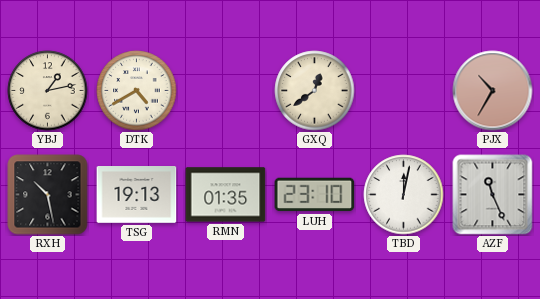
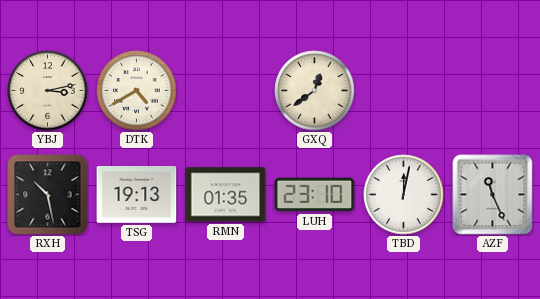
YBJ: 1:13 -> 3:13
PJX: 10:35 -> none
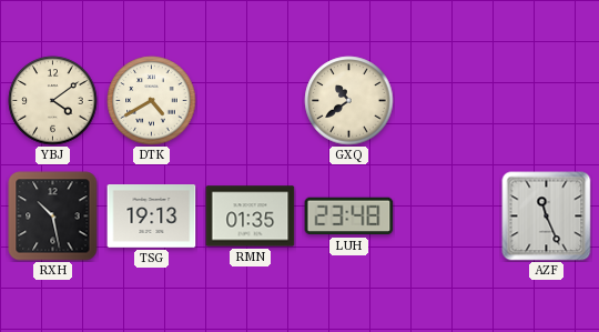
YBJ: 3:13 -> 4:09
GXQ: 12:39 -> 10:39
LUH: 23:10 -> 23:48
TBD: 12:02 -> none
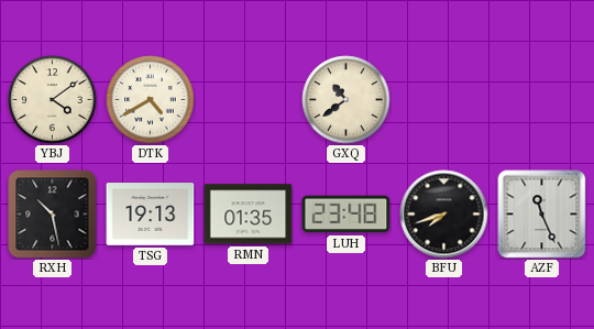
BFU: none -> 7:42
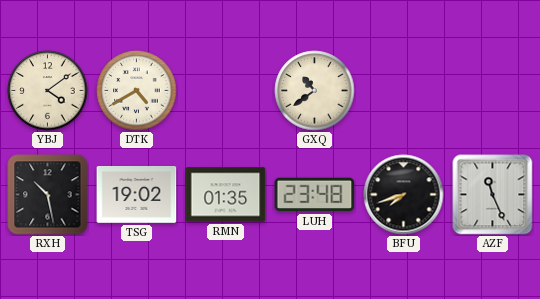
TSG: 19:13 -> 19:02
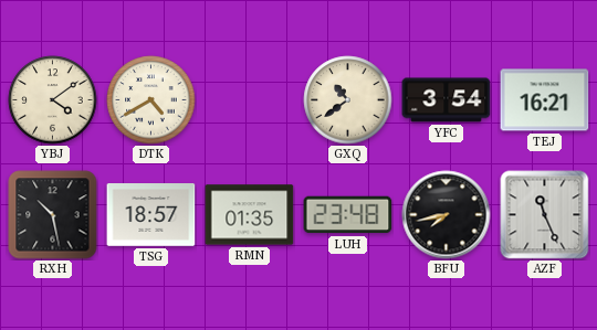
YFC: none -> 3:54
TEJ: none -> 16:21
TSG: 19:02 -> 18:57
BFU: 7:42 -> 7:43
